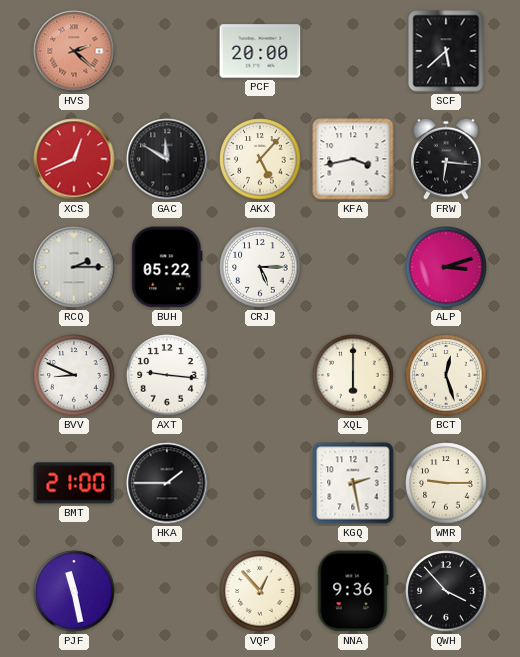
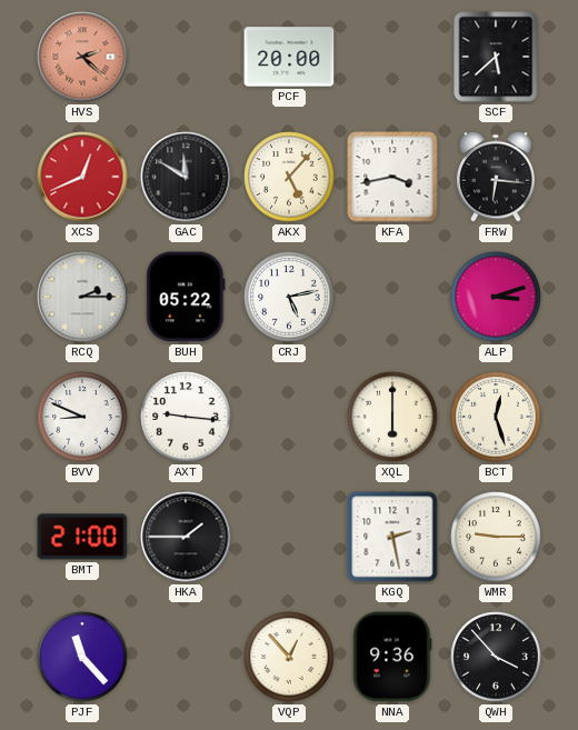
CRJ: 5:15 -> 5:13
PJF: 11:28 -> 11:23
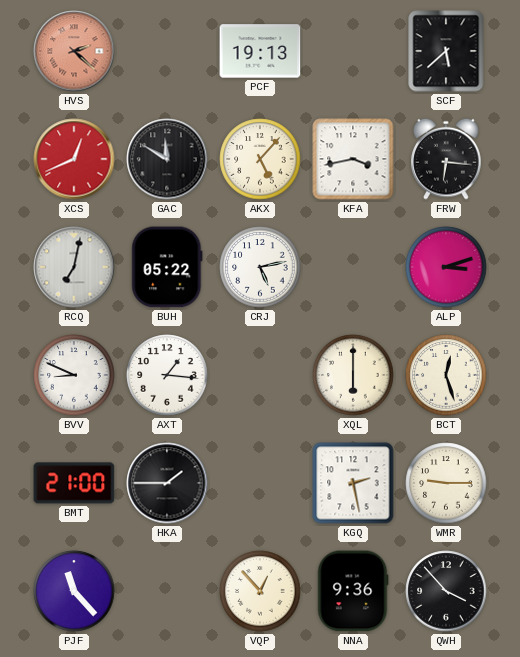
PCF: 20:00 -> 19:13
RCQ: 2:15 -> 7:02
AXT: 9:16 -> 1:16
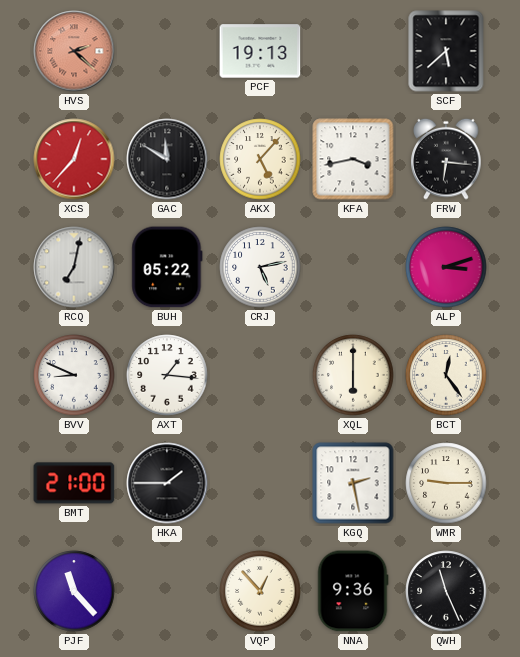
XCS: 12:41 -> 12:37
BCT: 12:27 -> 12:24
QWH: 3:53 -> 11:26
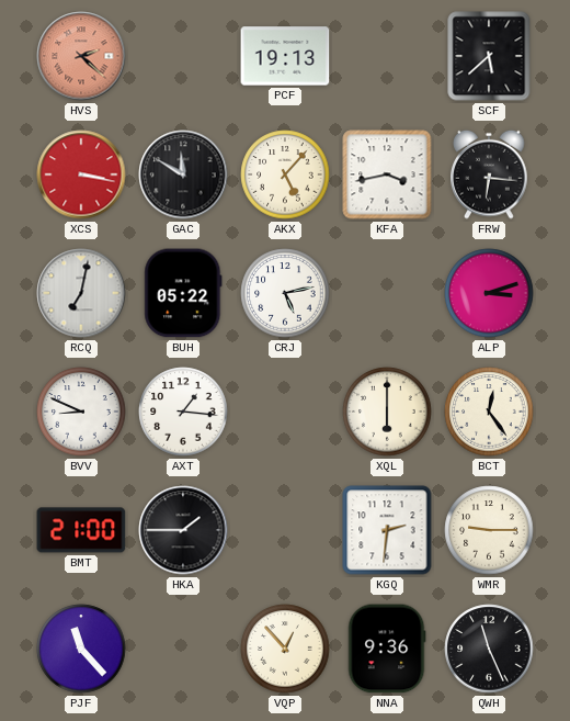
XCS: 12:37 -> 3:17
KGQ: 2:28 -> 2:31
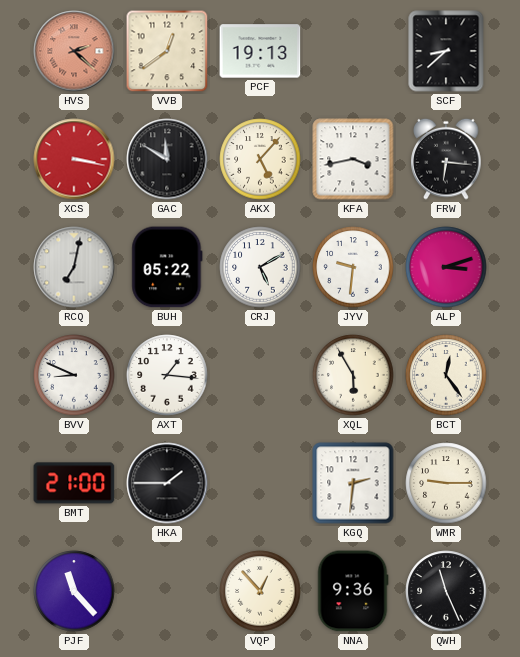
VVB: none -> 12:39
SCF: 5:38 -> 8:38
CRJ: 5:13 -> 5:10
JYV: none -> 9:31
XQL: 6:00 -> 5:55
